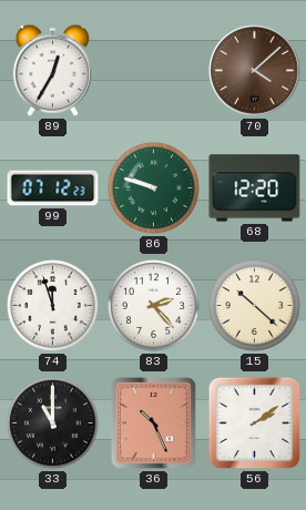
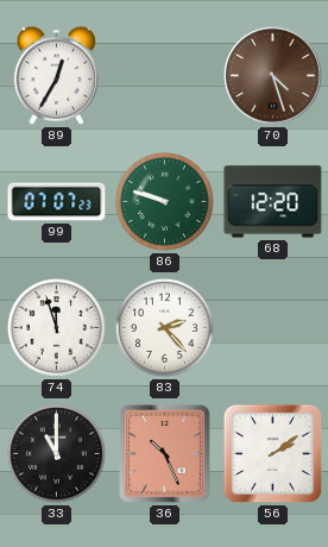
70: 4:08 -> 4:27
99: 07:12 -> 07:07
15: 10:22 -> none
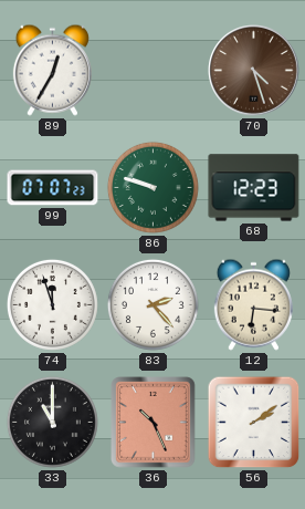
68: 12:20 -> 12:23
12: none -> 6:16
